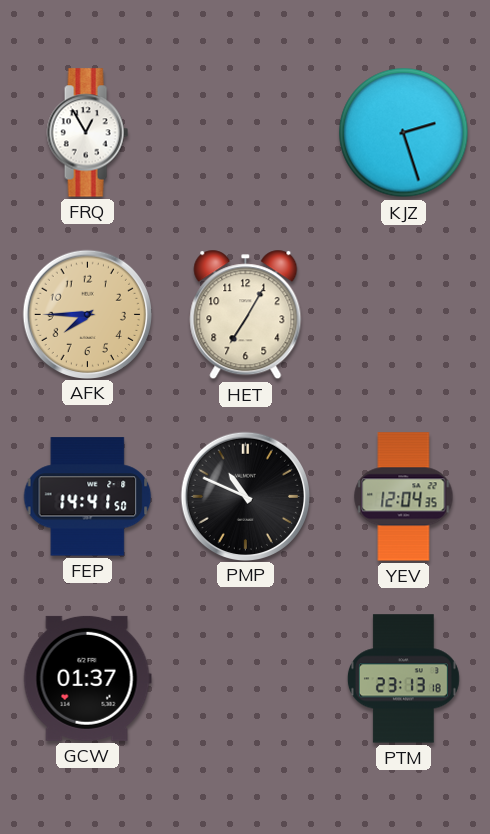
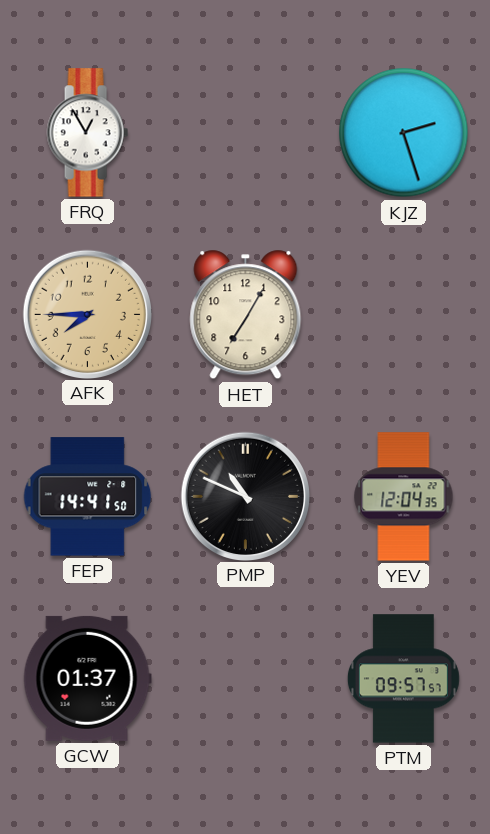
PTM: 23:13 -> 09:57
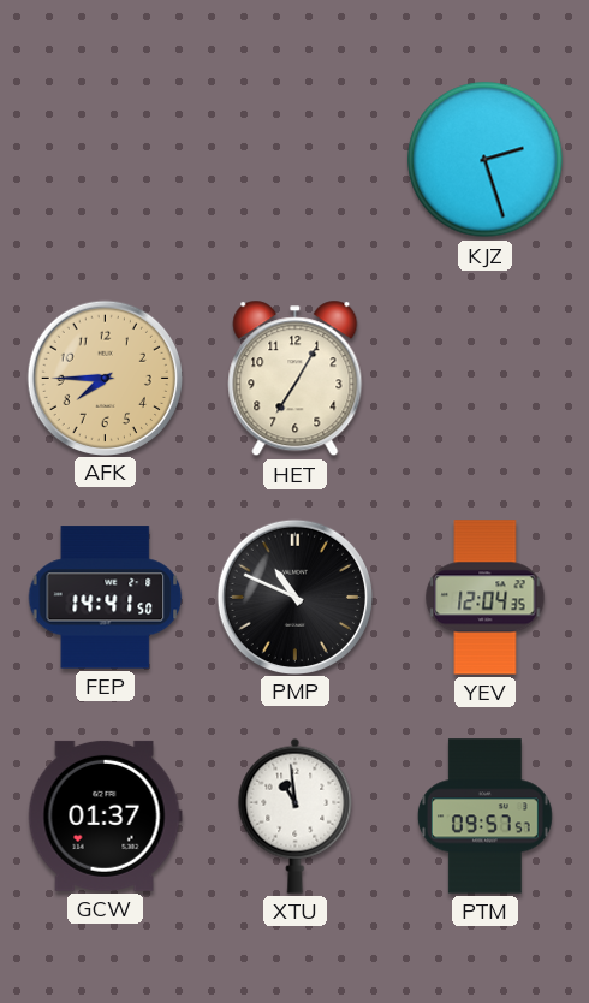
FRQ: 12:55 -> none
XTU: none -> 10:59
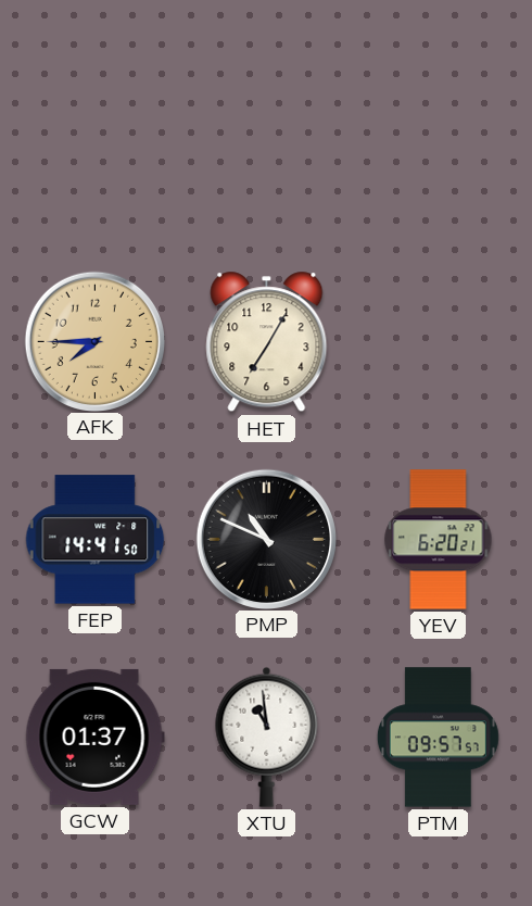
KJZ: 2:27 -> none
YEV: 12:04 -> 6:20
